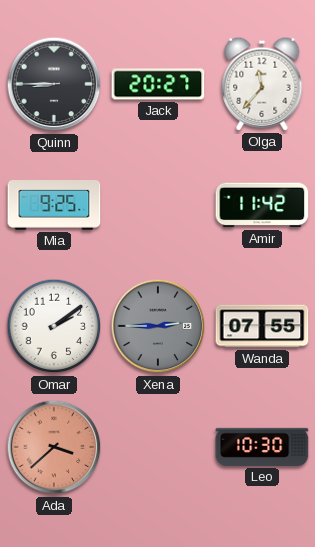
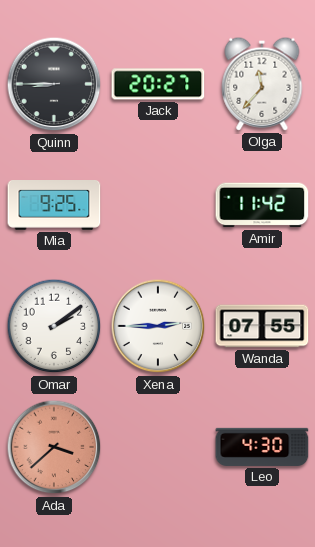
Xena dial: grey -> white
Leo: 10:30 -> 4:30
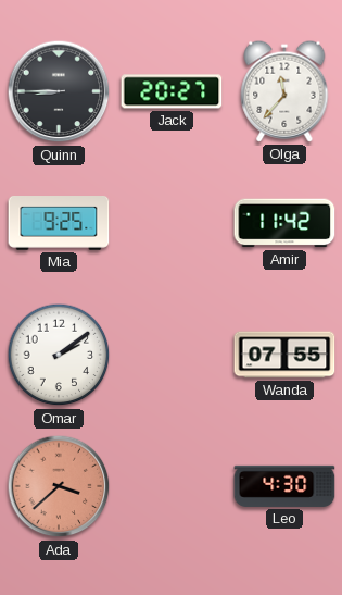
Xena: 2:45 -> none
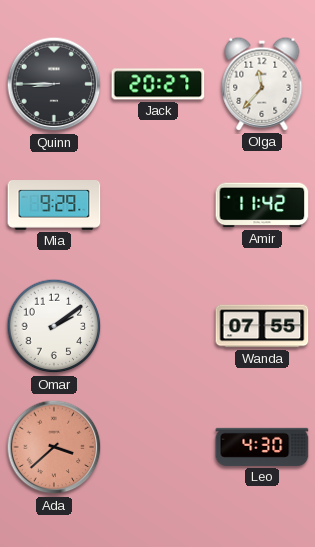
Mia: 9:25 -> 9:29
